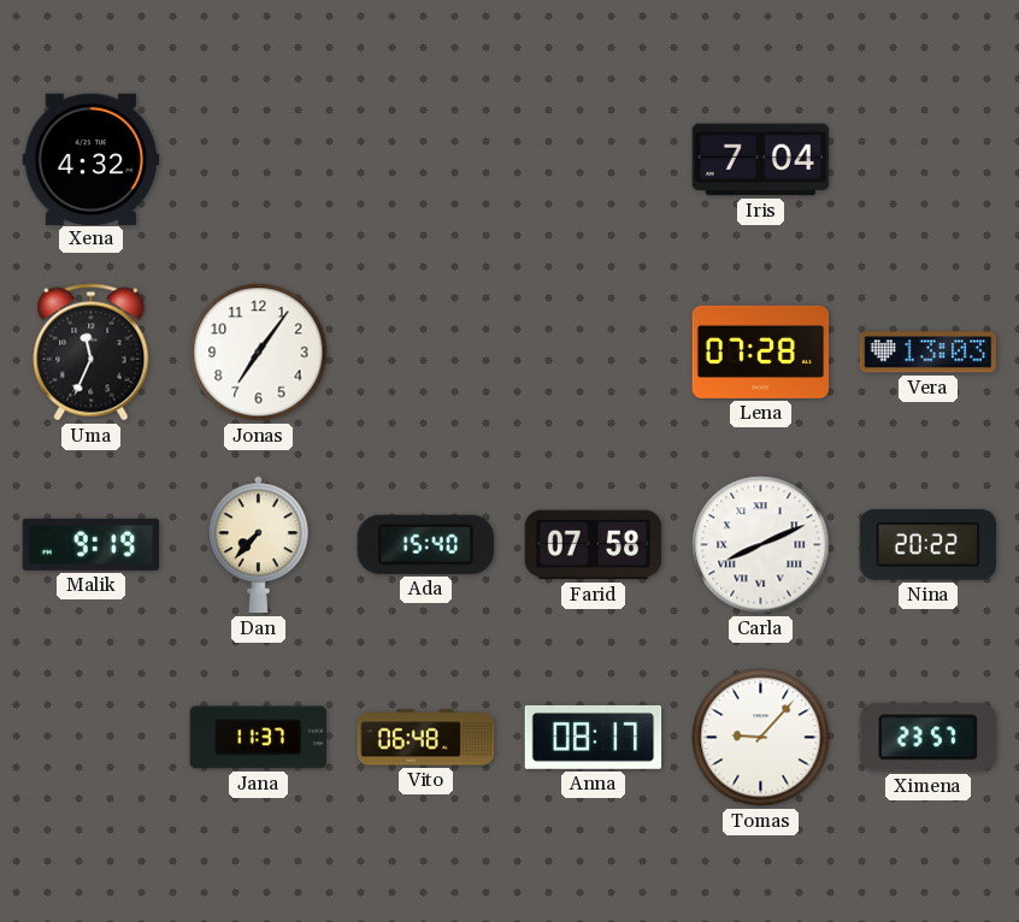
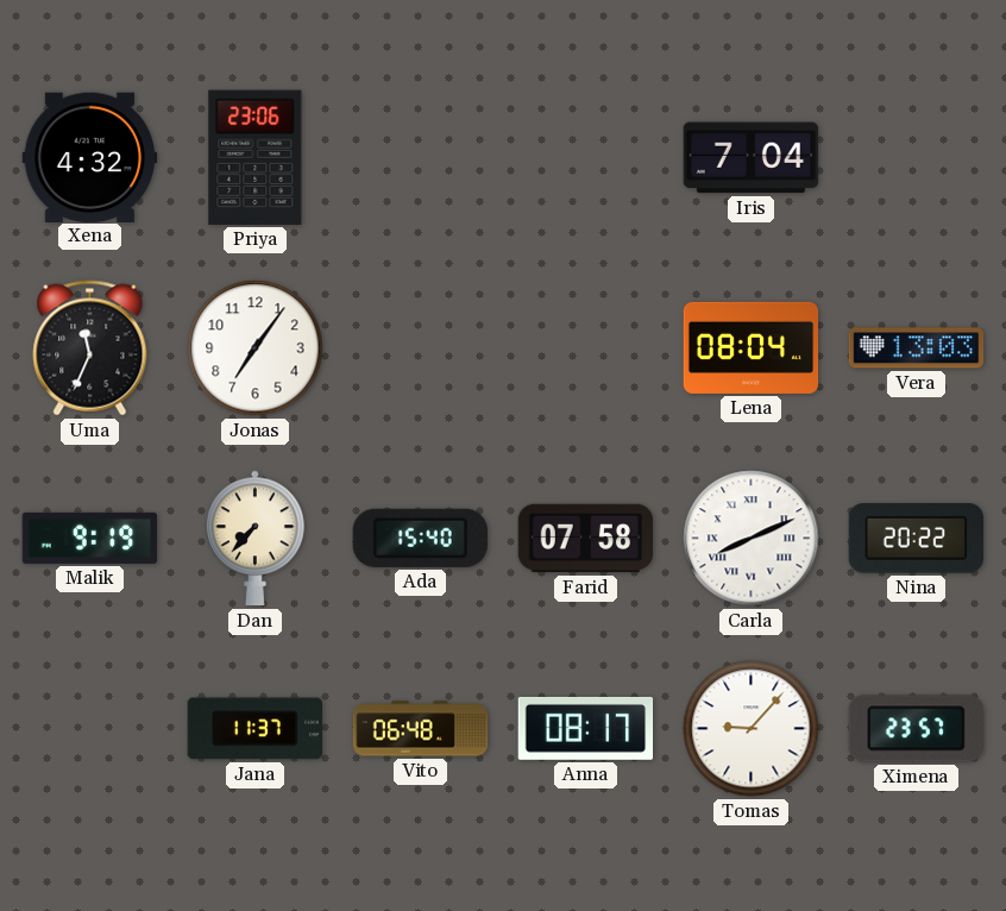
Priya: none -> 23:06
Lena: 07:28 -> 08:04
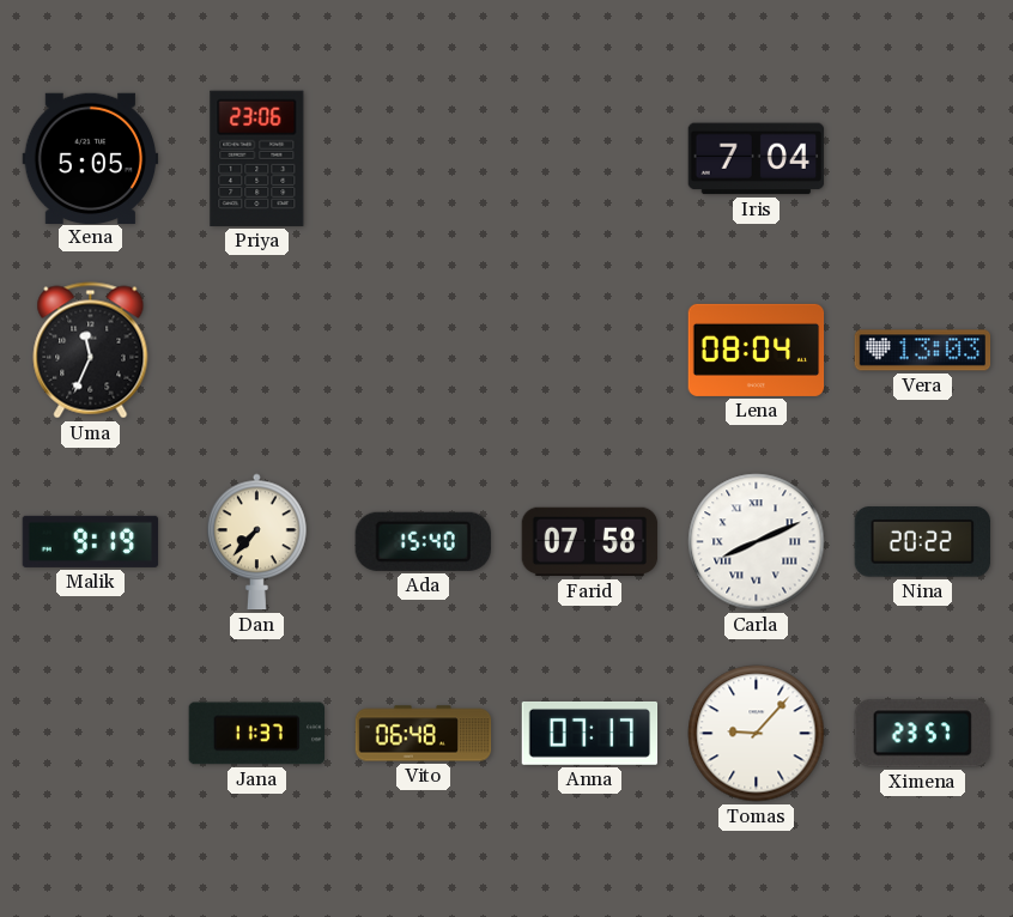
Xena: 4:32 -> 5:05
Jonas: 7:06 -> none
Anna: 08:17 -> 07:17
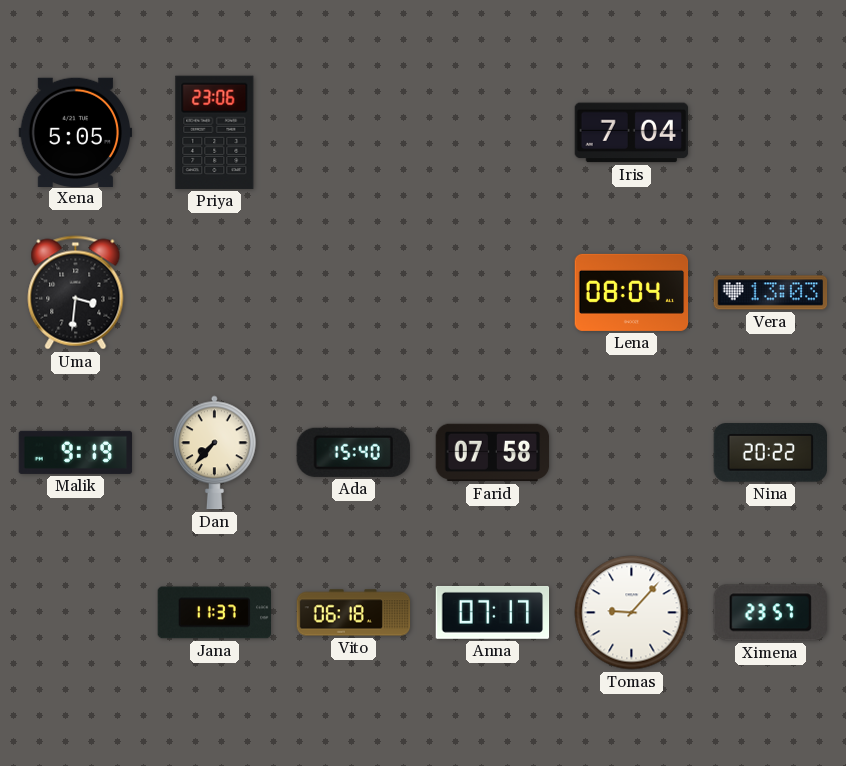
Uma: 11:34 -> 3:31
Carla: 8:11 -> none
Vito: 06:48 -> 06:18
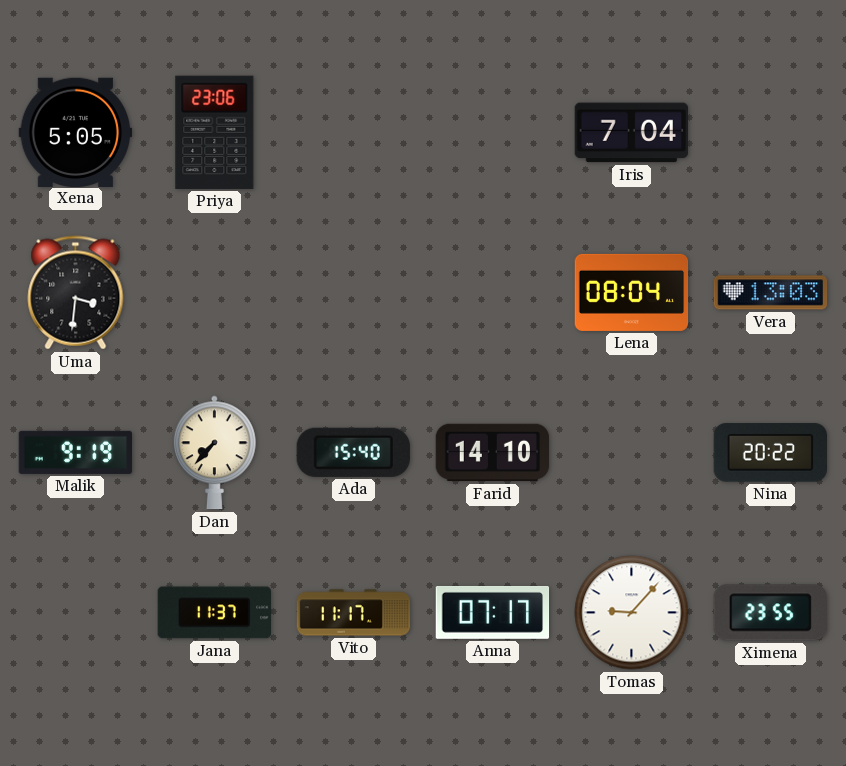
Farid: 07:58 -> 14:10
Vito: 06:18 -> 11:17
Ximena: 23:57 -> 23:55
